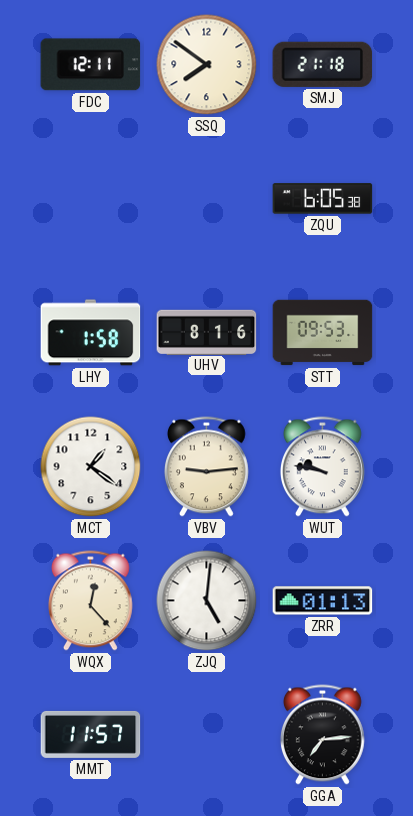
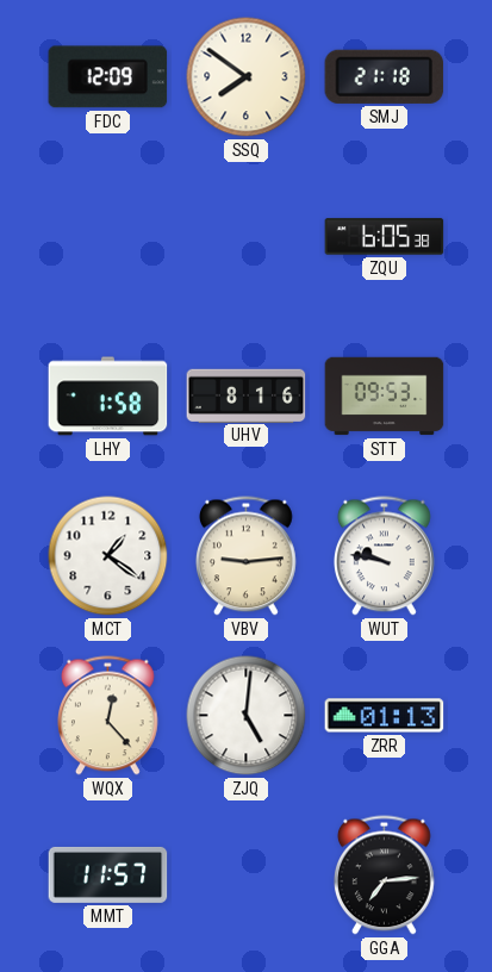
FDC: 12:11 -> 12:09
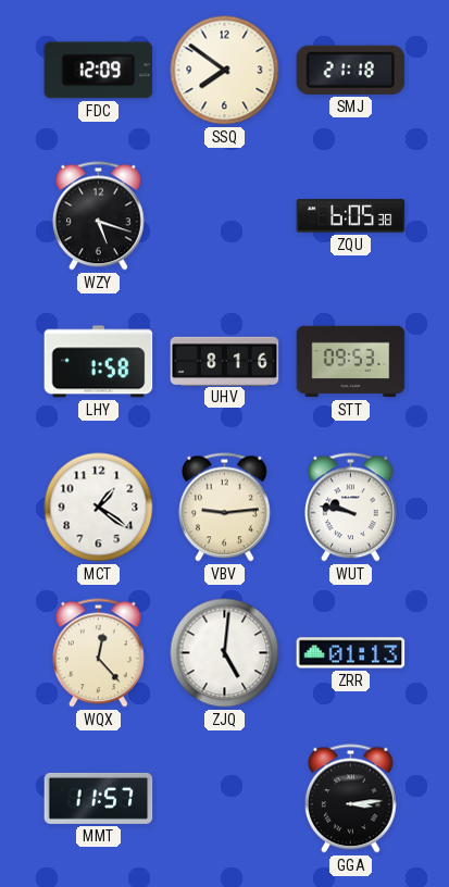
WZY: none -> 5:18
GGA: 7:14 -> 3:14
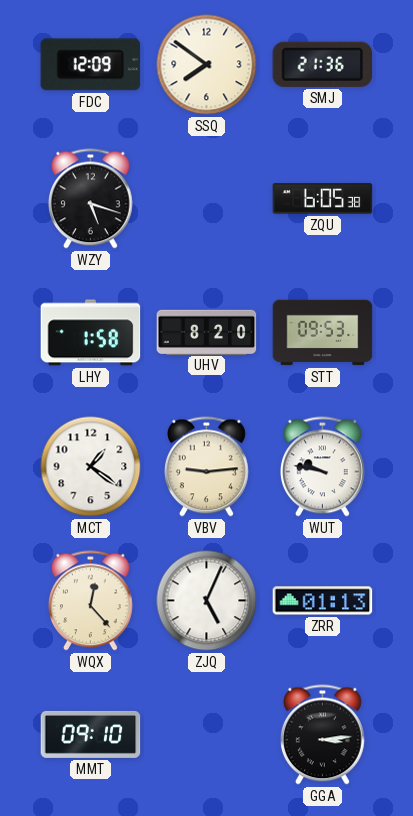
SMJ: 21:18 -> 21:36
UHV: 8:16 -> 8:20
ZJQ: 5:01 -> 5:04
MMT: 11:57 -> 09:10
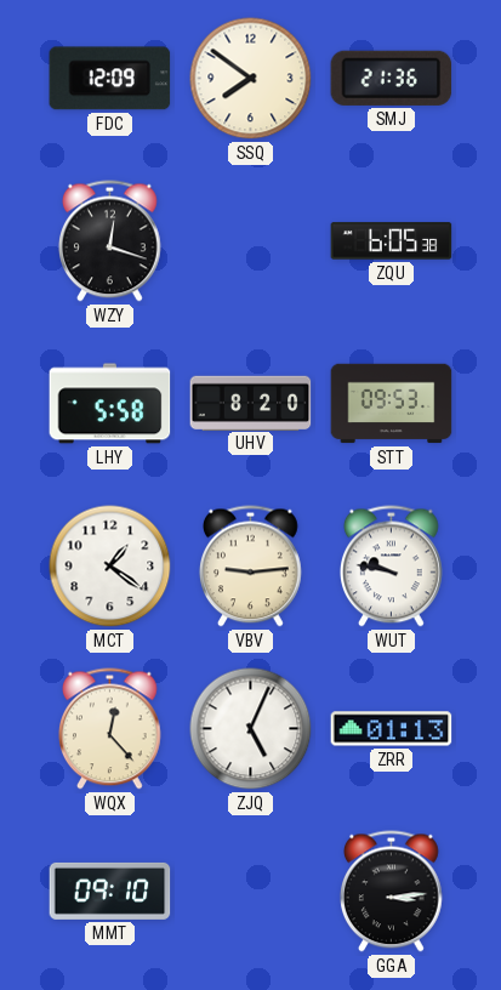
WZY: 5:18 -> 12:18
LHY: 1:58 -> 5:58
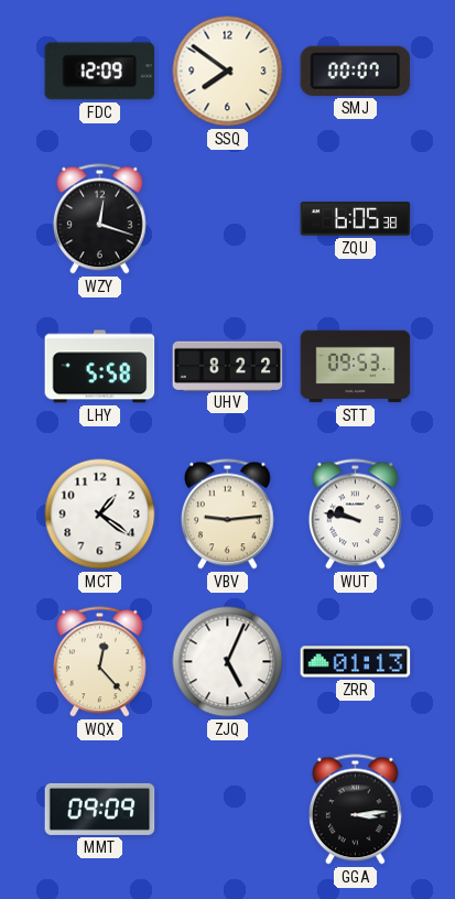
SMJ: 21:36 -> 00:07
UHV: 8:20 -> 8:22
MMT: 09:10 -> 09:09
